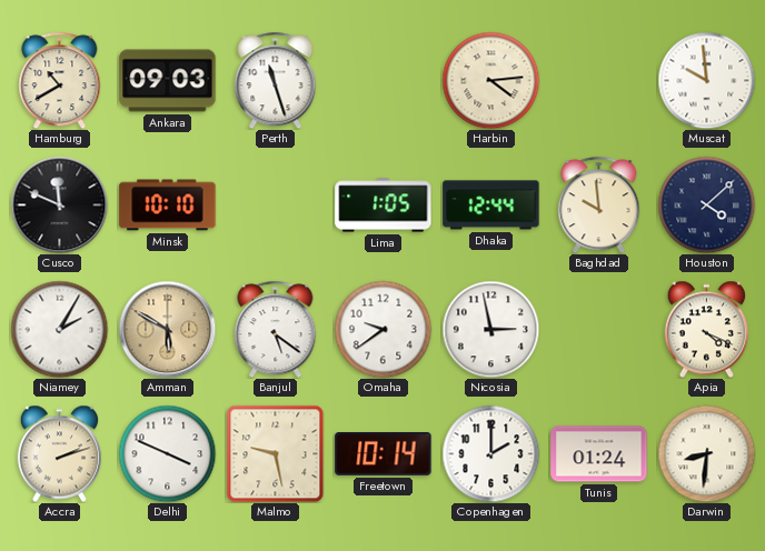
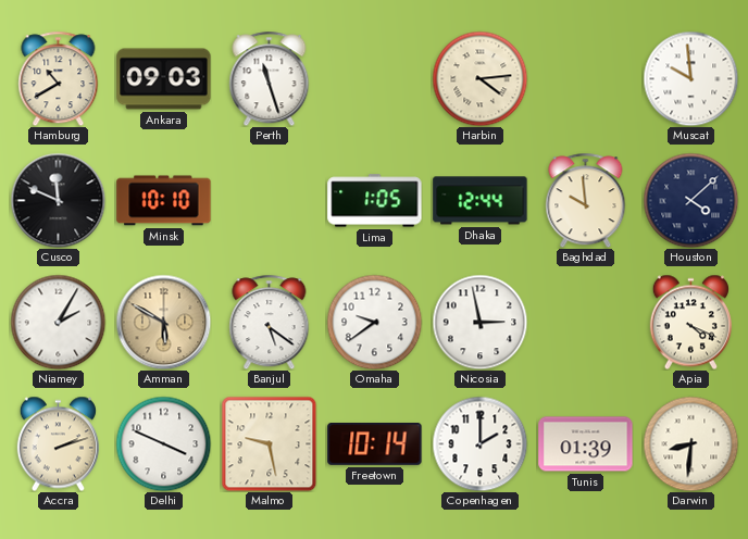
Tunis: 01:24 -> 01:39
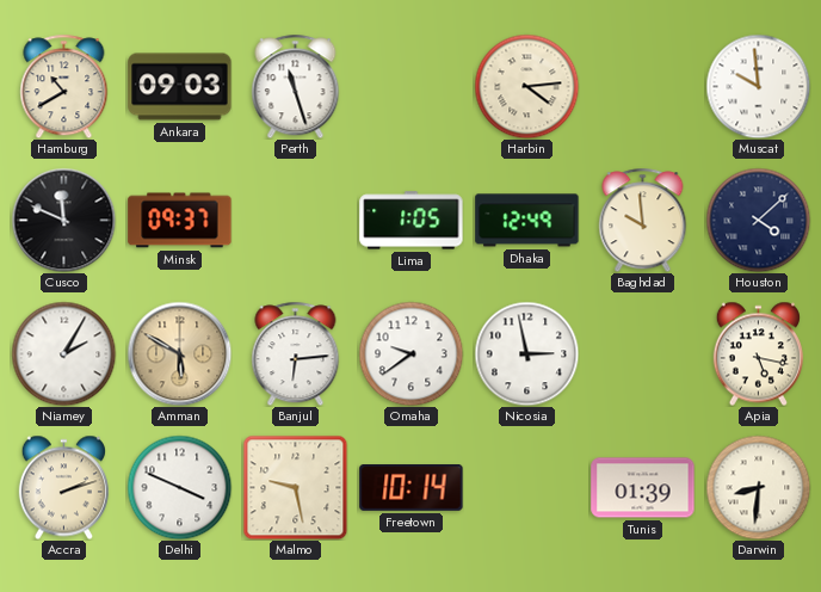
Minsk: 10:10 -> 09:37
Dhaka: 12:44 -> 12:49
Banjul: 5:21 -> 6:14
Apia: 4:19 -> 5:17
Copenhagen: 2:00 -> none
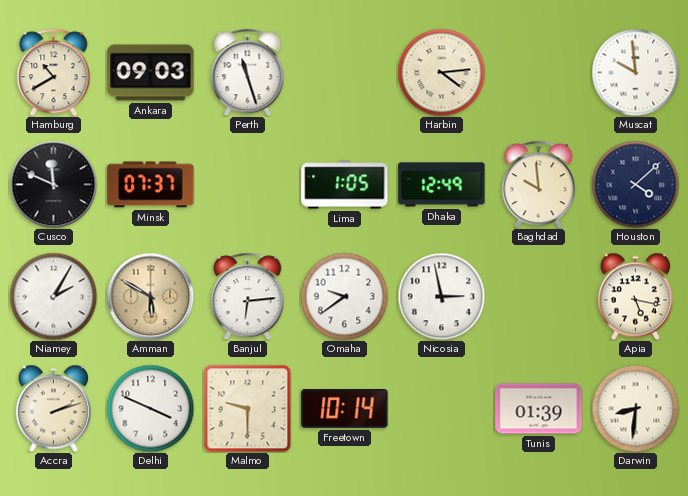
Minsk: 09:37 -> 07:37
Malmo: 9:28 -> 9:30
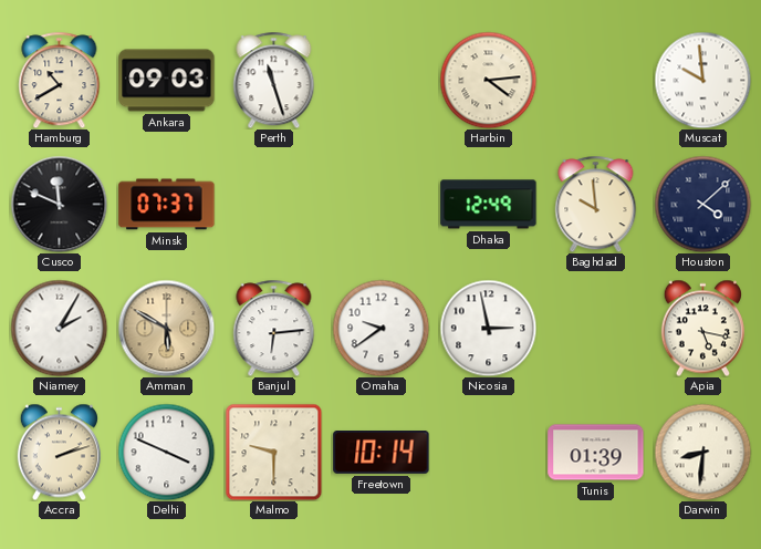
Lima: 1:05 -> none
